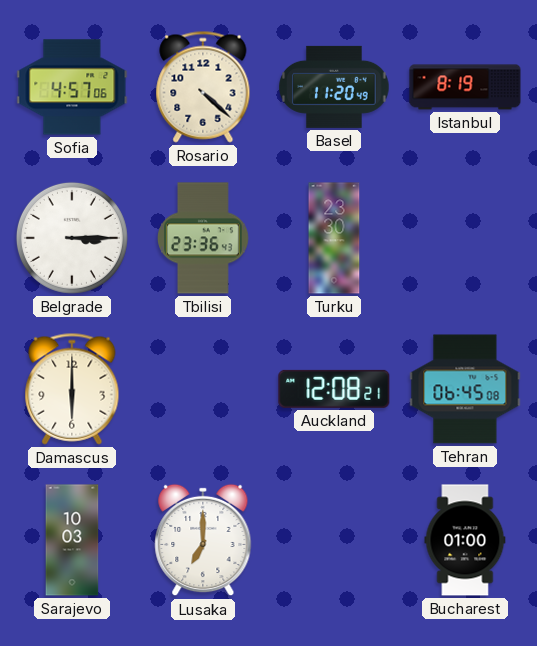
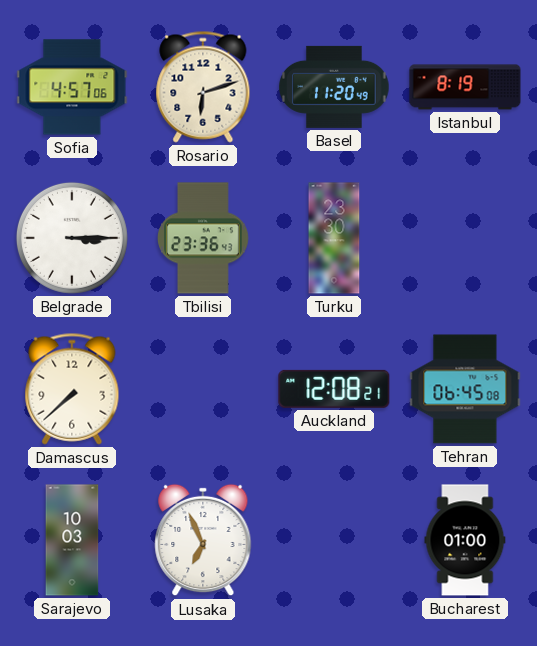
Rosario: 4:22 -> 6:12
Damascus: 6:00 -> 7:38
Lusaka: 7:00 -> 6:56
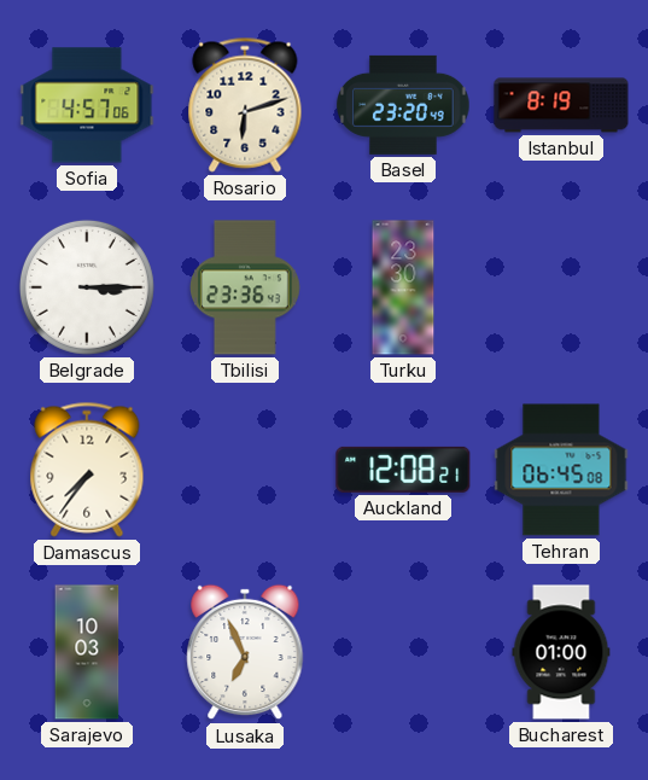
Basel: 11:20 -> 23:20
Damascus: 7:38 -> 7:36
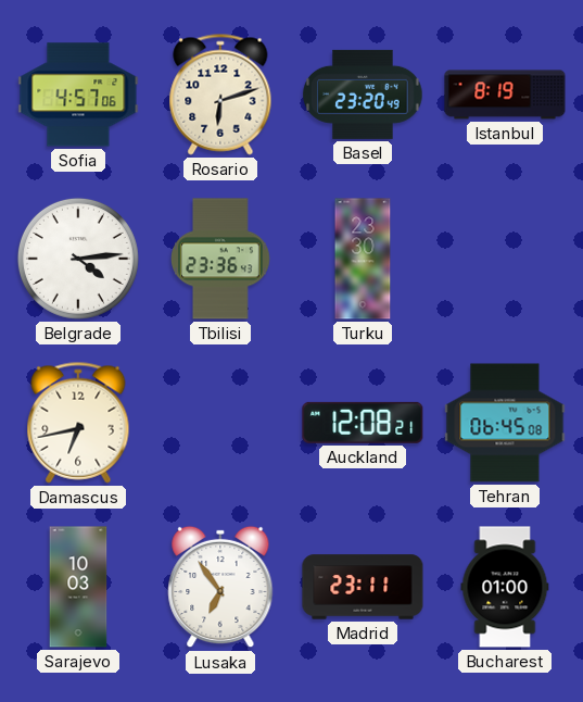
Belgrade: 3:15 -> 4:14
Damascus: 7:36 -> 6:43
Lusaka: 6:56 -> 6:54
Madrid: none -> 23:11
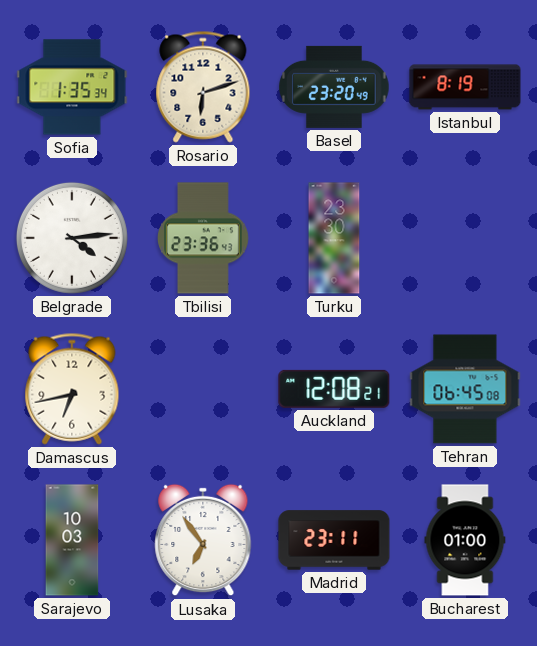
Sofia: 4:57 -> 1:35
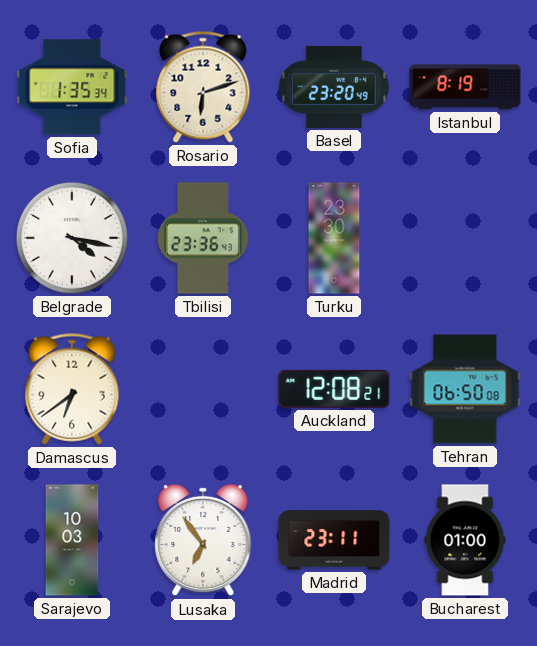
Belgrade: 4:14 -> 4:17
Damascus: 6:43 -> 6:39
Tehran: 06:45 -> 06:50
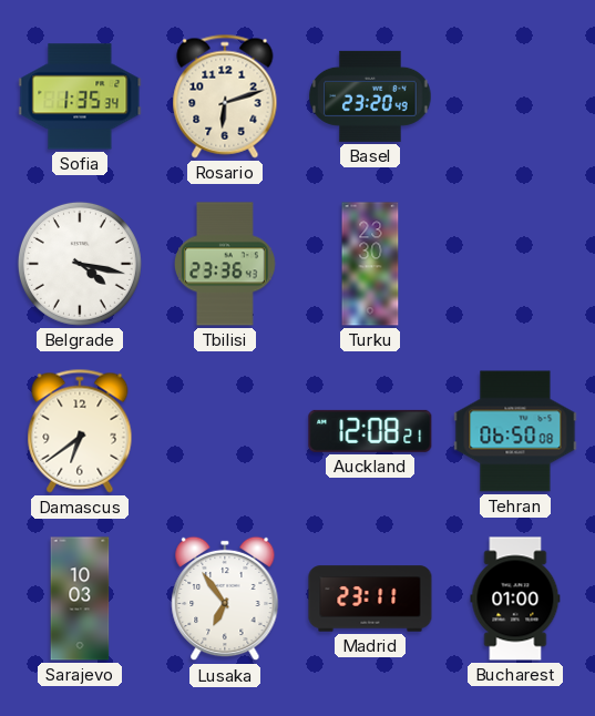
Istanbul: 8:19 -> none
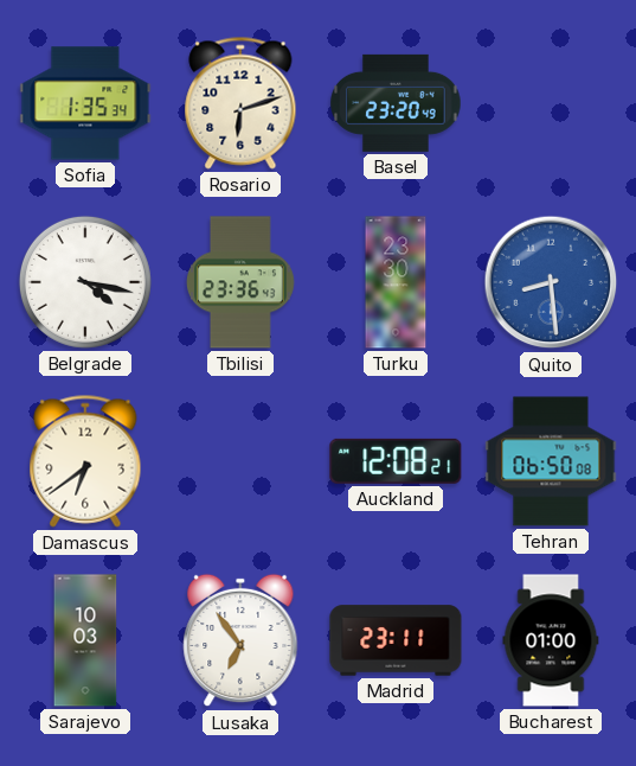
Quito: none -> 8:29
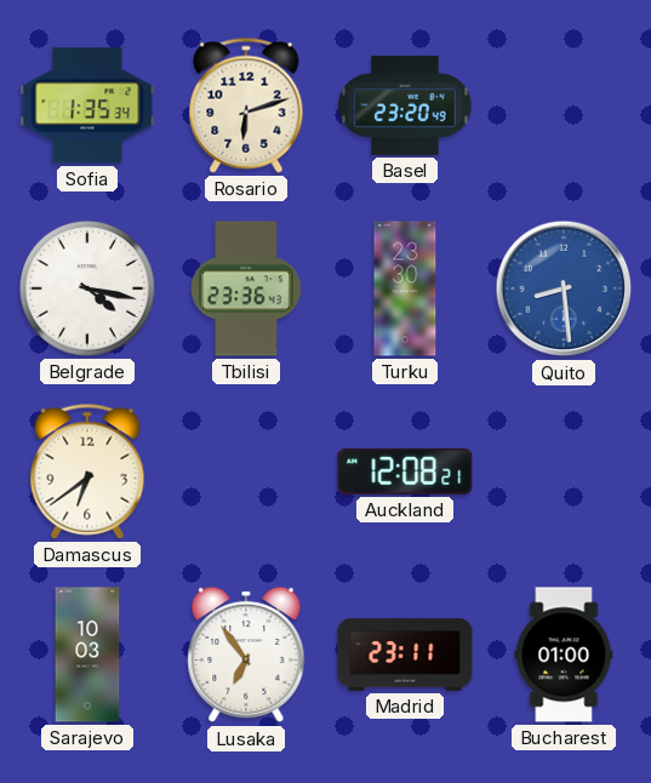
Tehran: 06:50 -> none
